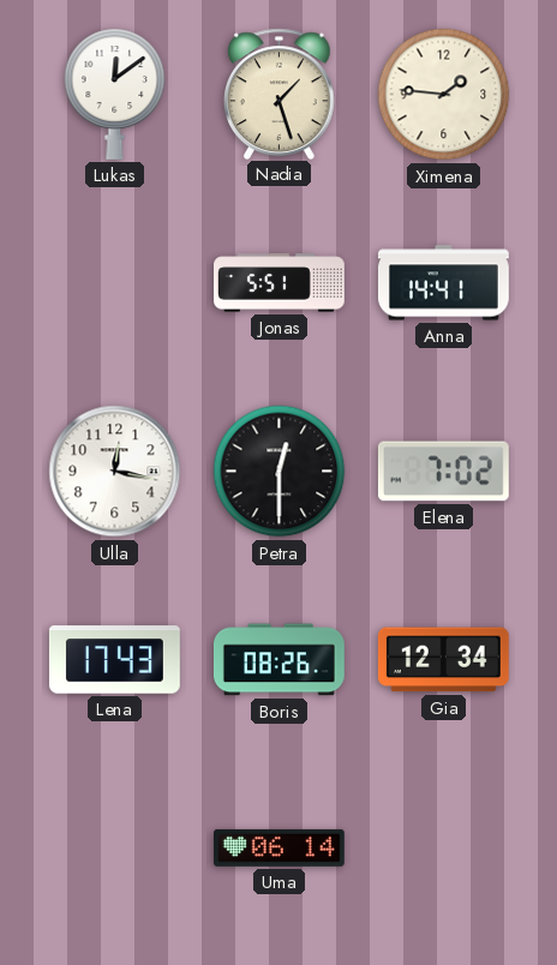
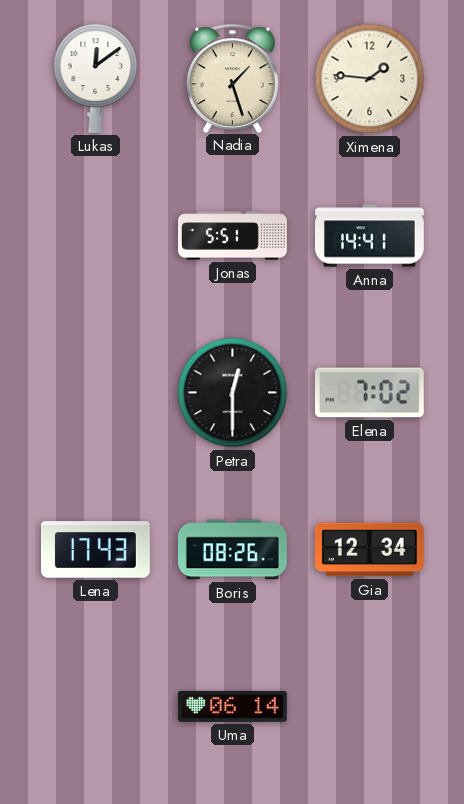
Ulla: 12:17 -> none
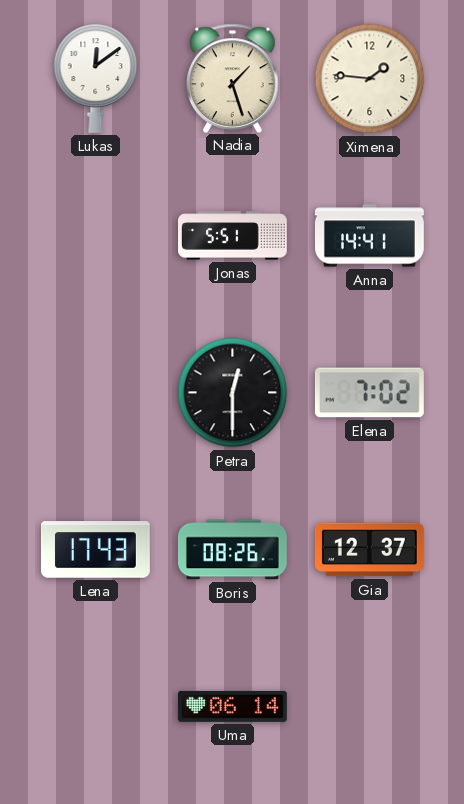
Gia: 12:34 -> 12:37
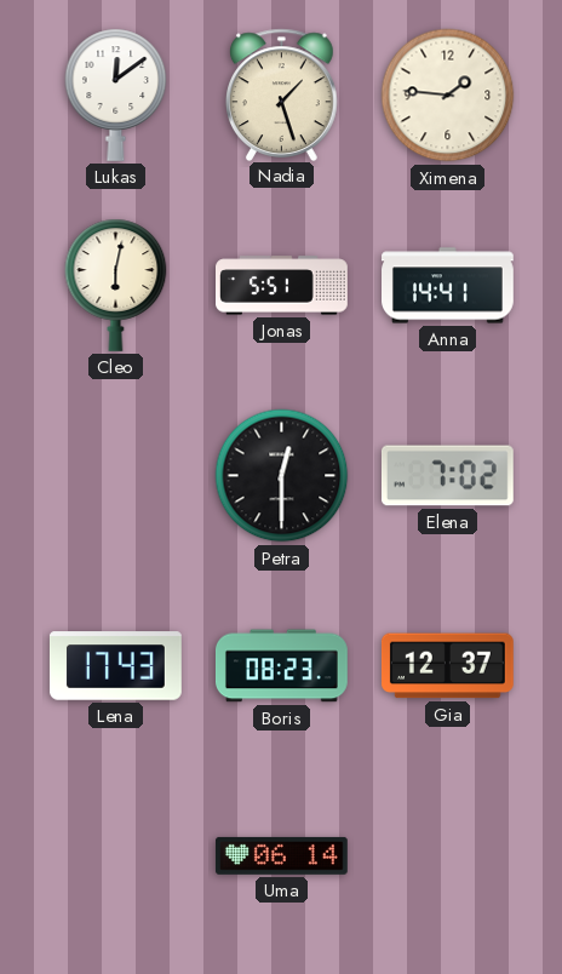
Cleo: none -> 6:02
Boris: 08:26 -> 08:23
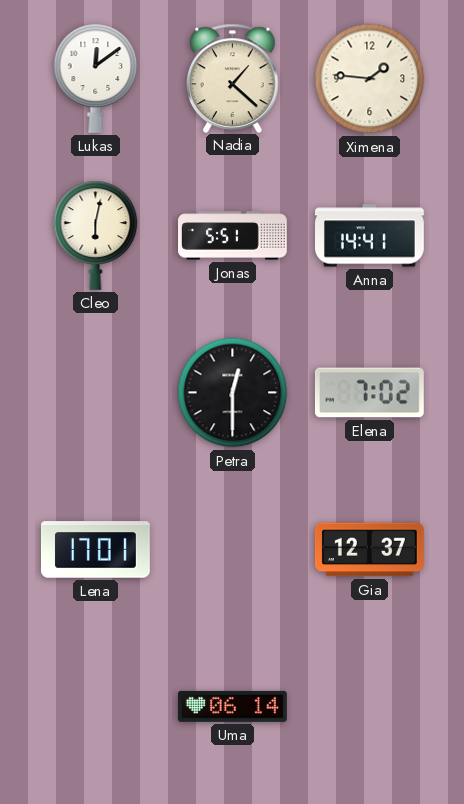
Nadia: 1:27 -> 1:22
Lena: 17:43 -> 17:01
Boris: 08:23 -> none
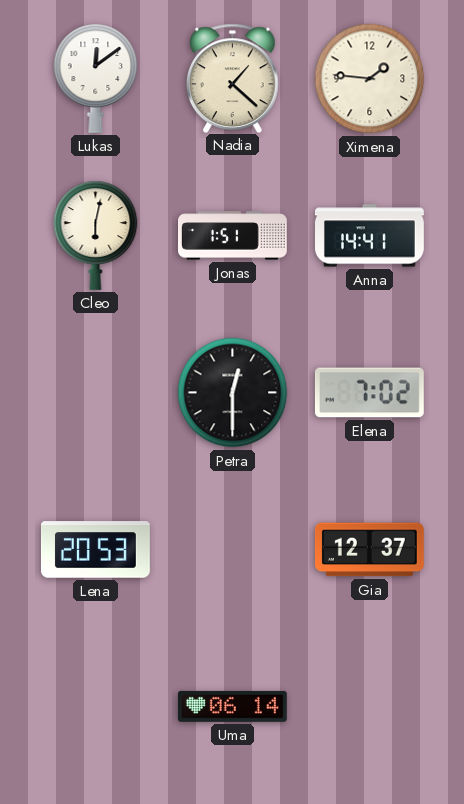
Jonas: 5:51 -> 1:51
Lena: 17:01 -> 20:53
